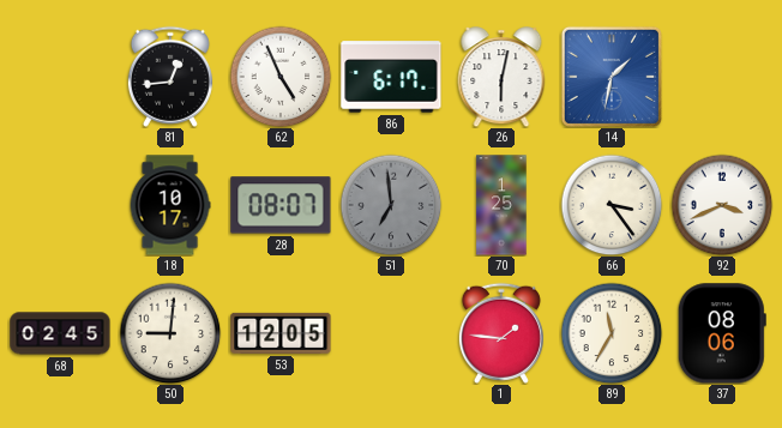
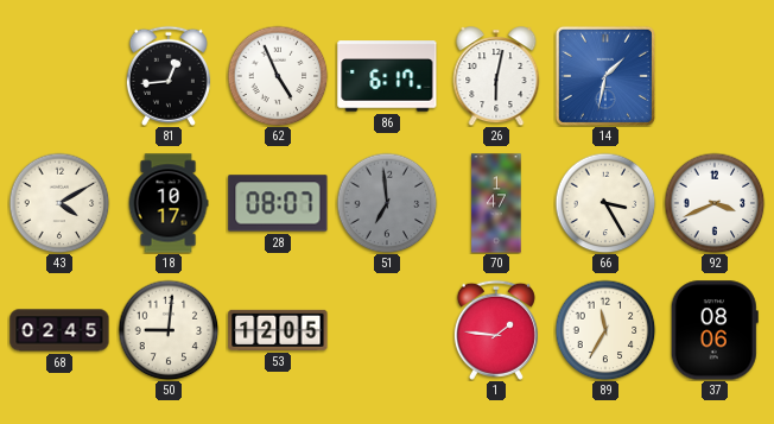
43: none -> 4:10
70: 1:25 -> 1:47
66: 3:24 -> 3:25
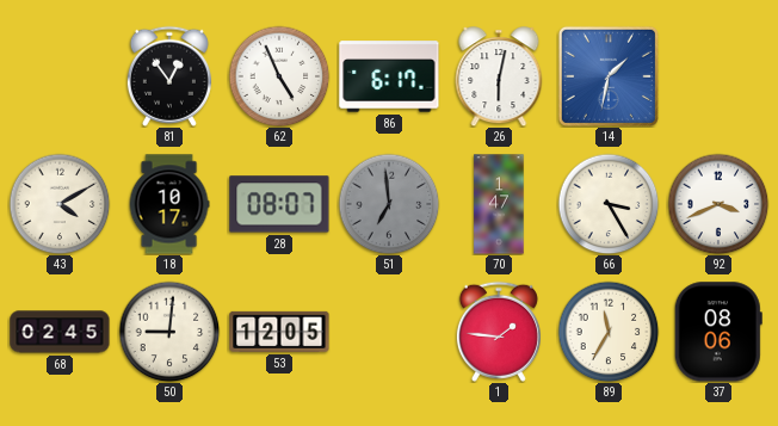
81: 12:44 -> 12:54
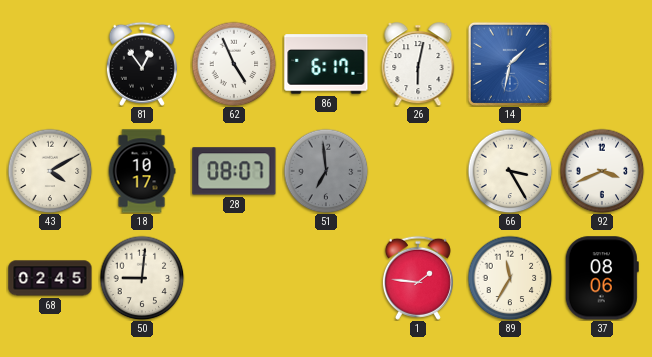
70: 1:47 -> none
53: 12:05 -> none
